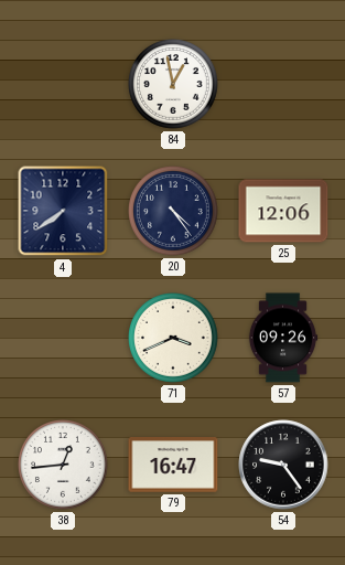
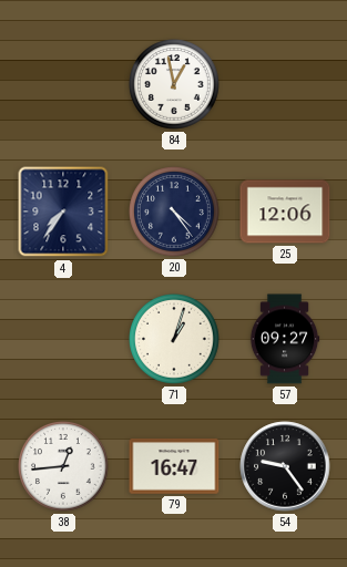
4: 7:39 -> 7:36
71: 3:41 -> 1:03
57: 09:26 -> 09:27
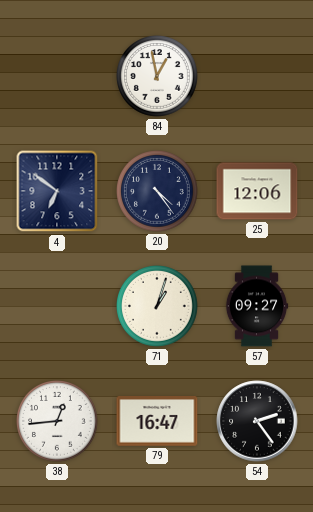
4: 7:36 -> 6:51
54: 9:24 -> 2:24
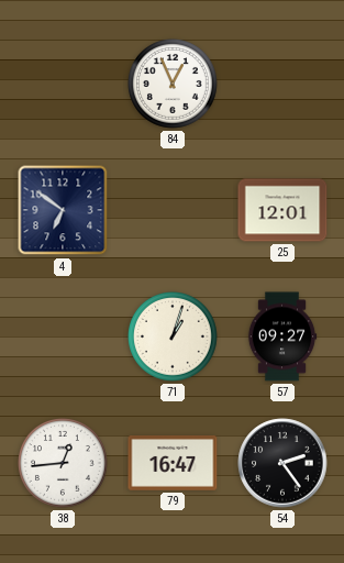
84: 12:58 -> 12:56
20: 4:24 -> none
25: 12:06 -> 12:01
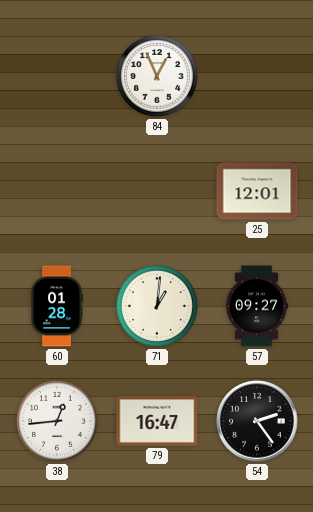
4: 6:51 -> none
60: none -> 01:28
71: 1:03 -> 1:01
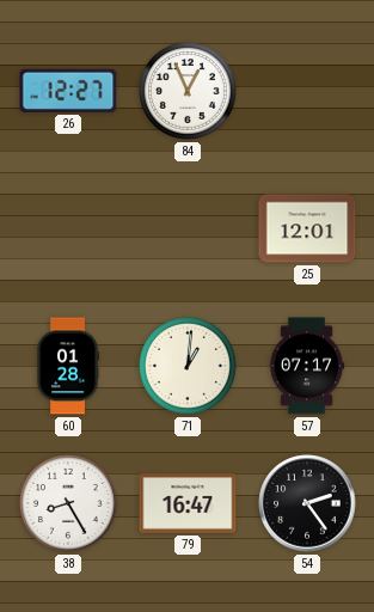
26: none -> 12:27
57: 09:27 -> 07:17
38: 12:44 -> 8:25
